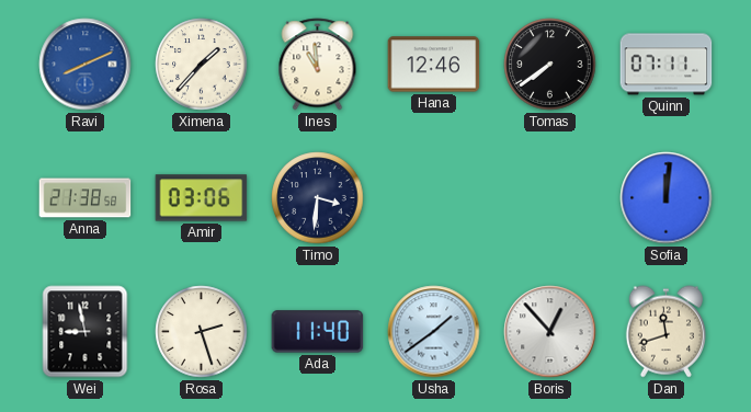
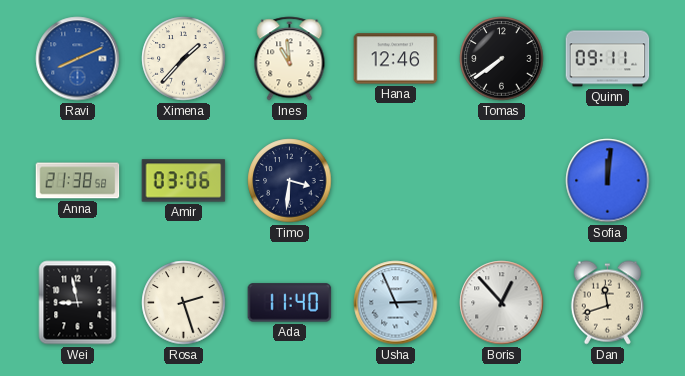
Quinn: 07:11 -> 09:11
Usha: 1:39 -> 2:56
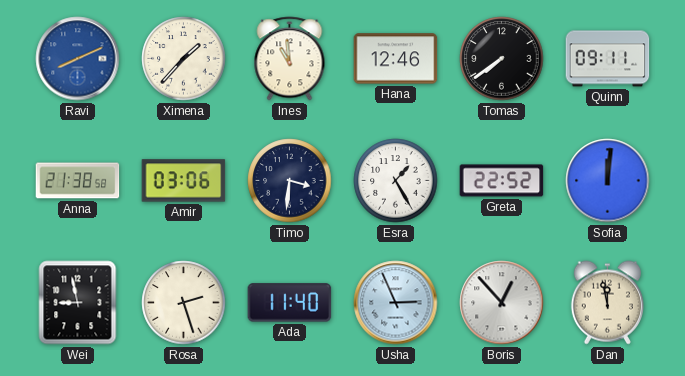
Esra: none -> 1:25
Greta: none -> 22:52
Dan: 11:42 -> 11:58
